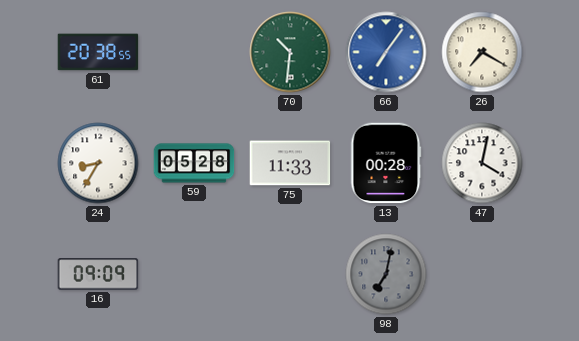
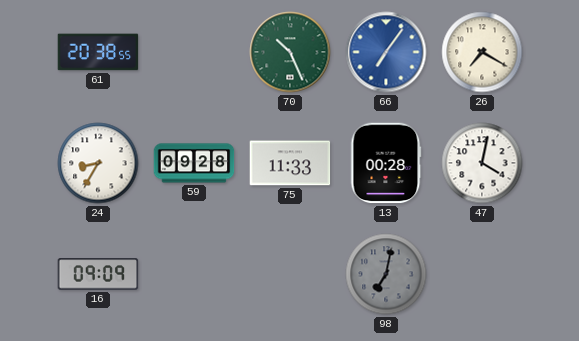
70: 10:31 -> 10:26
59: 05:28 -> 09:28
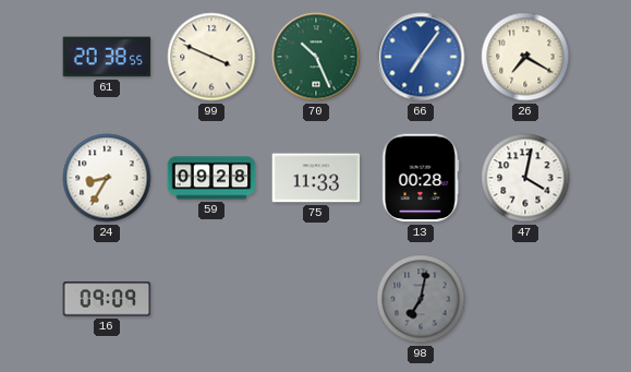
99: none -> 3:49
